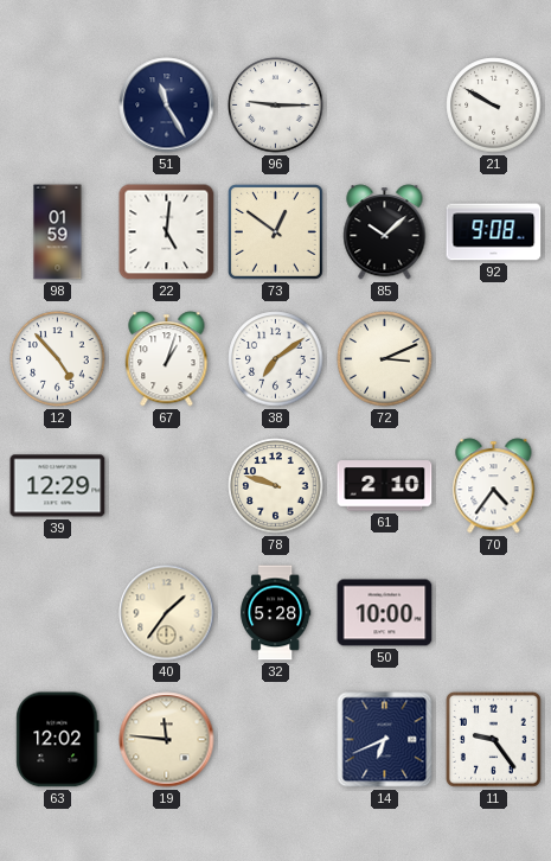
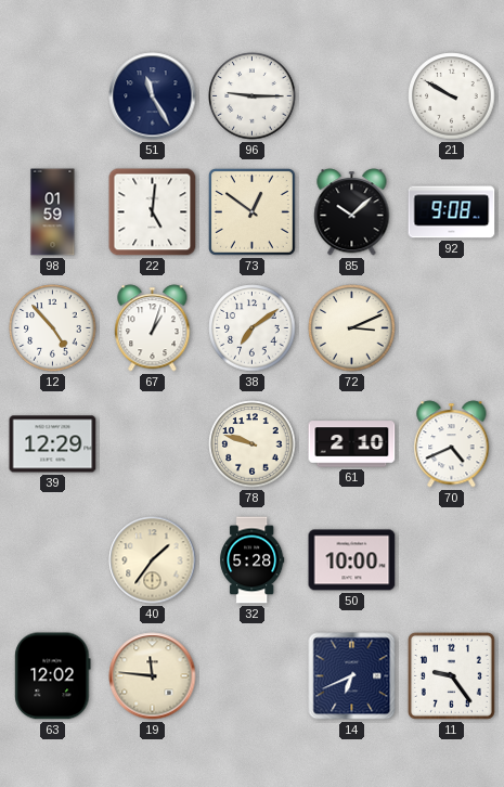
70: 4:36 -> 4:41
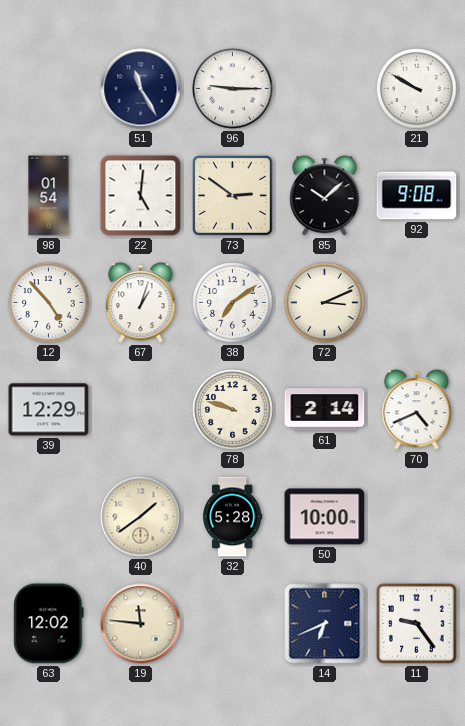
98: 01:59 -> 01:54
73: 12:51 -> 2:51
61: 2:10 -> 2:14
40: 1:36 -> 1:39
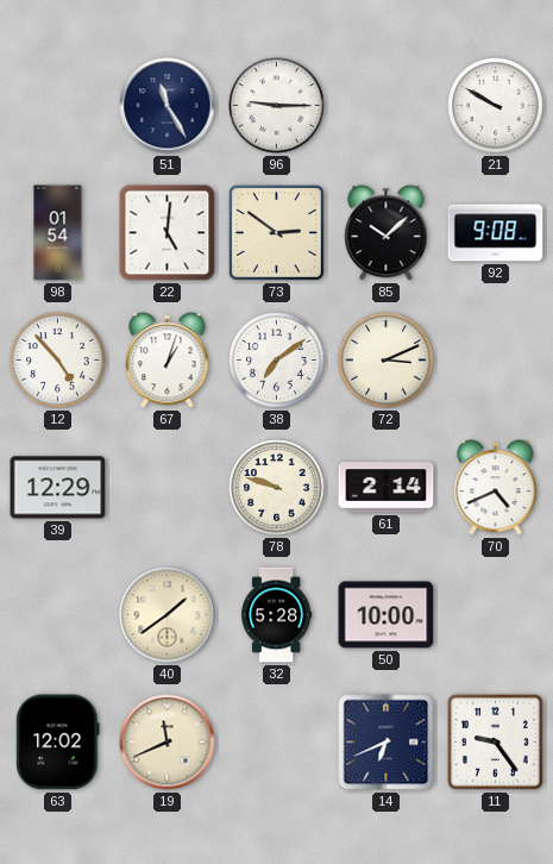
19: 11:46 -> 11:41
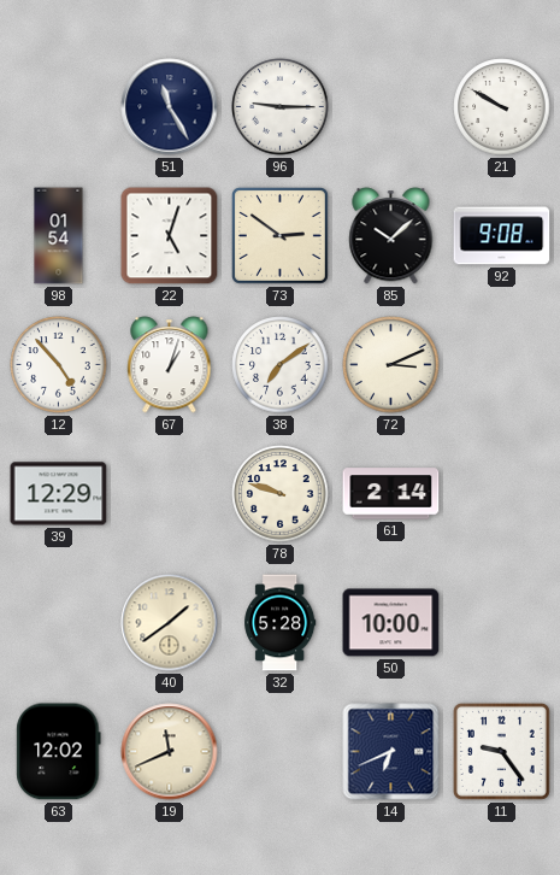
22: 5:01 -> 5:03
70: 4:41 -> none
